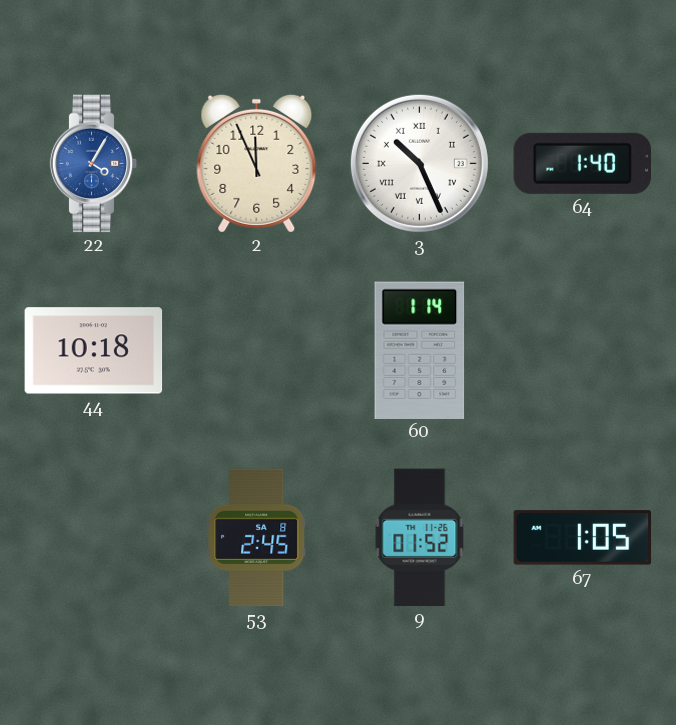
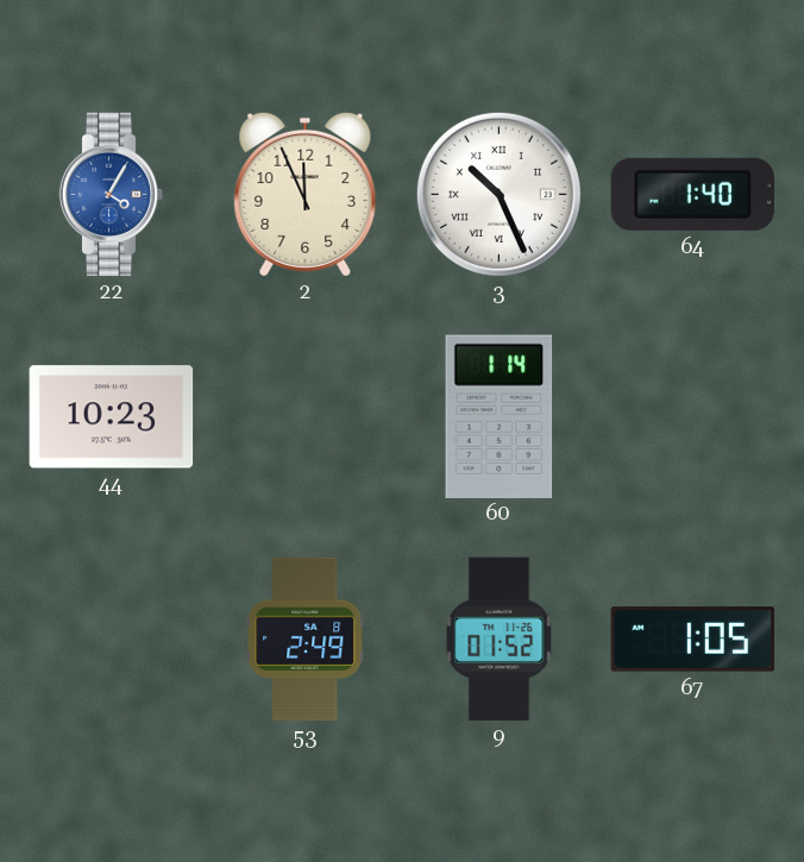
44: 10:18 -> 10:23
53: 2:45 -> 2:49
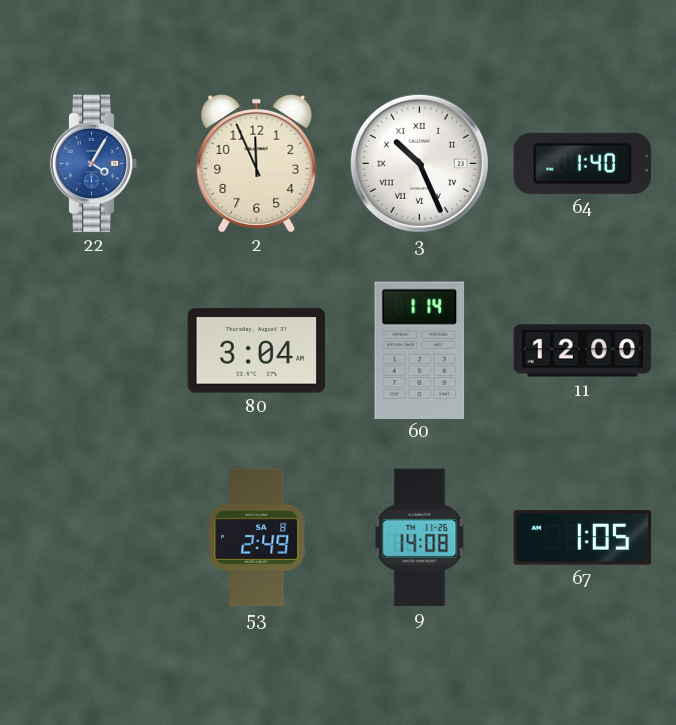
44: 10:23 -> none
80: none -> 3:04
11: none -> 12:00
9: 01:52 -> 14:08
